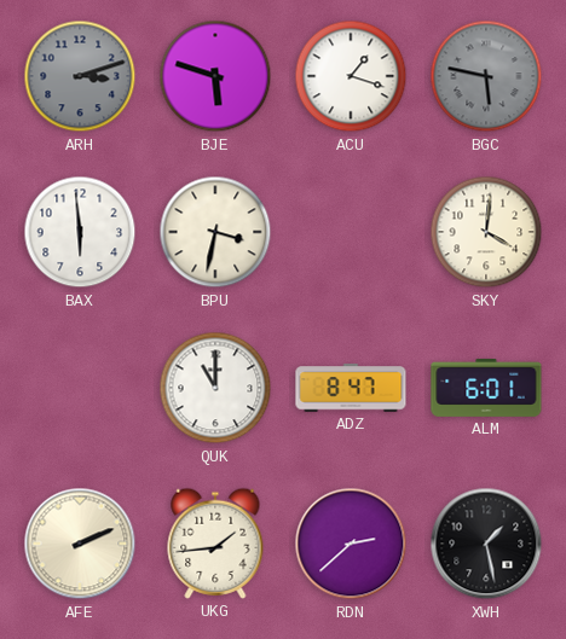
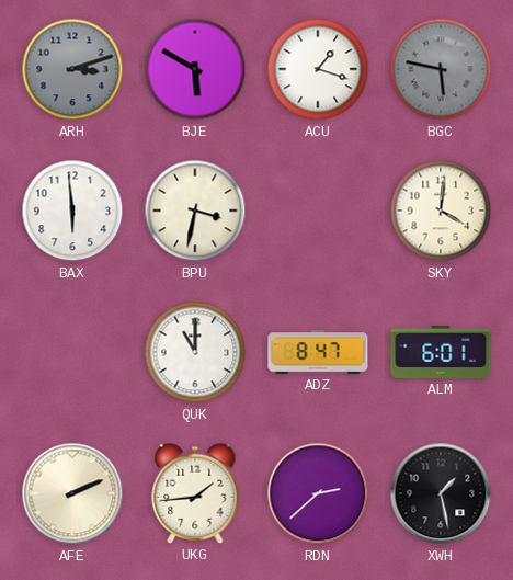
BJE: 5:48 -> 5:50
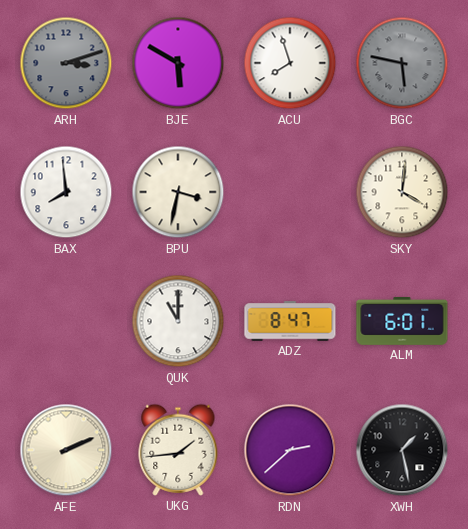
ACU: 1:18 -> 7:57
BAX: 5:59 -> 7:59
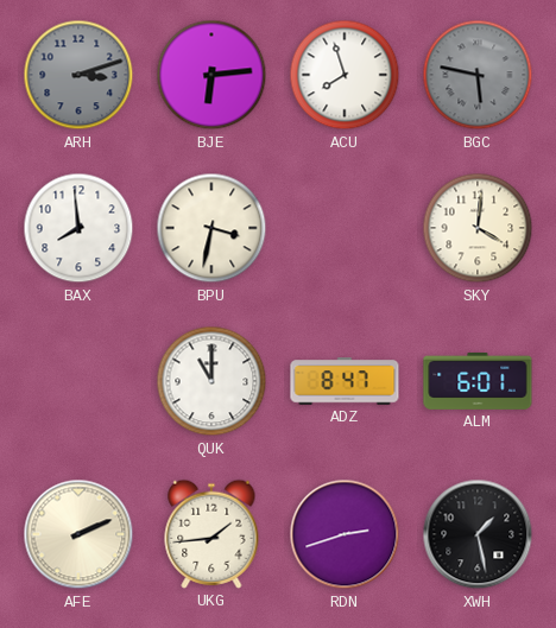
BJE: 5:50 -> 6:14
RDN: 2:38 -> 2:42
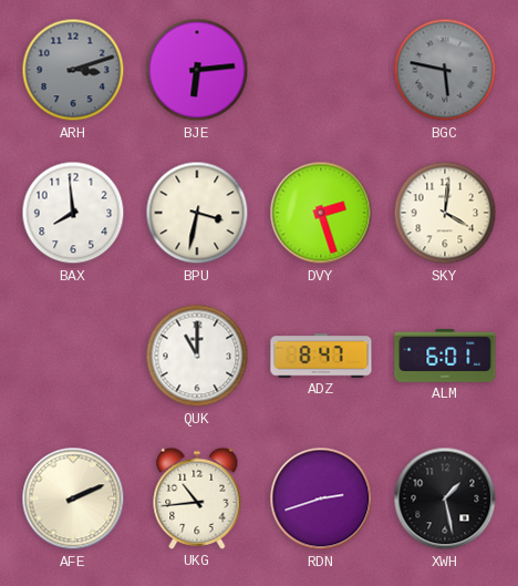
ACU: 7:57 -> none
DVY: none -> 2:27
UKG: 1:44 -> 10:44
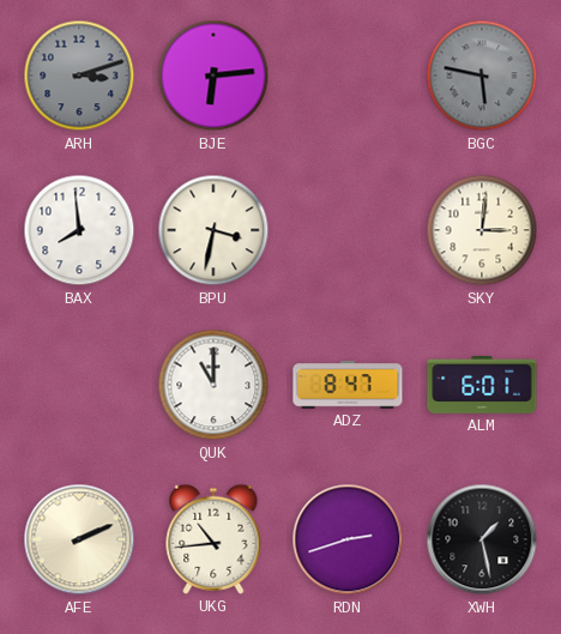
DVY: 2:27 -> none
SKY: 4:01 -> 3:01
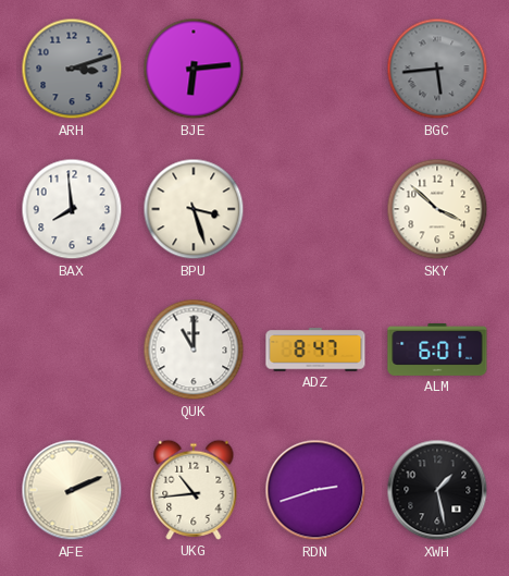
BGC: 5:47 -> 5:44
BPU: 3:32 -> 3:27
SKY: 3:01 -> 3:52
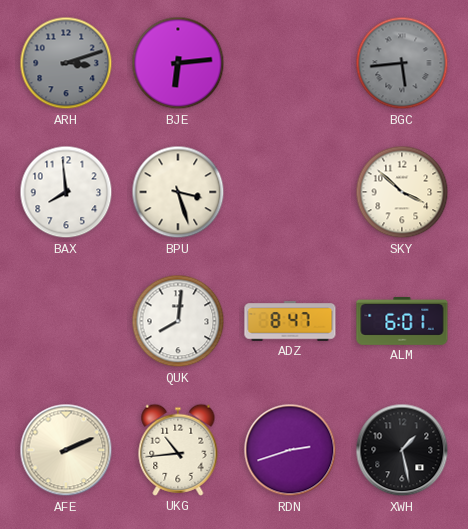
QUK: 11:00 -> 8:01
